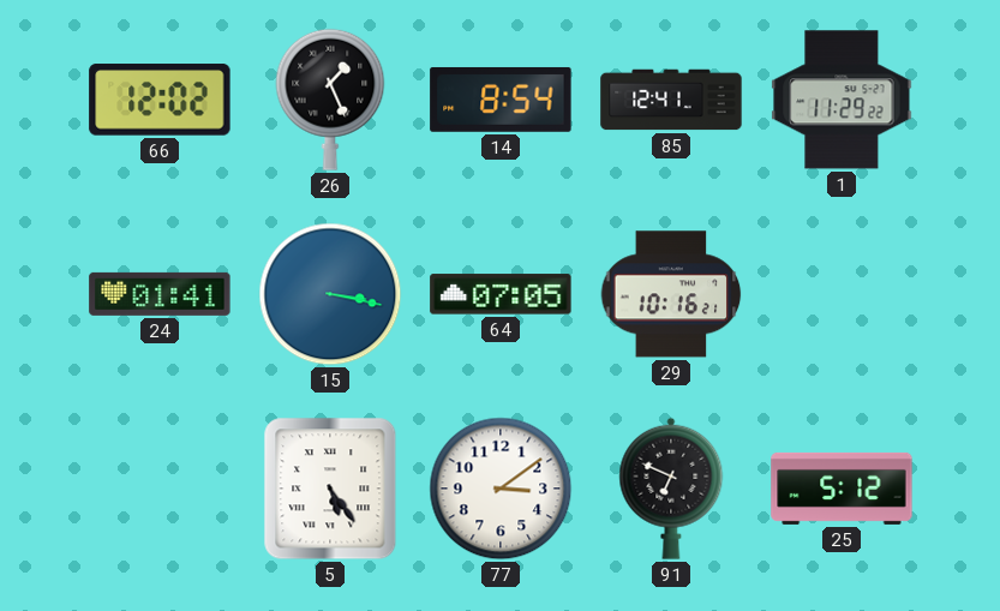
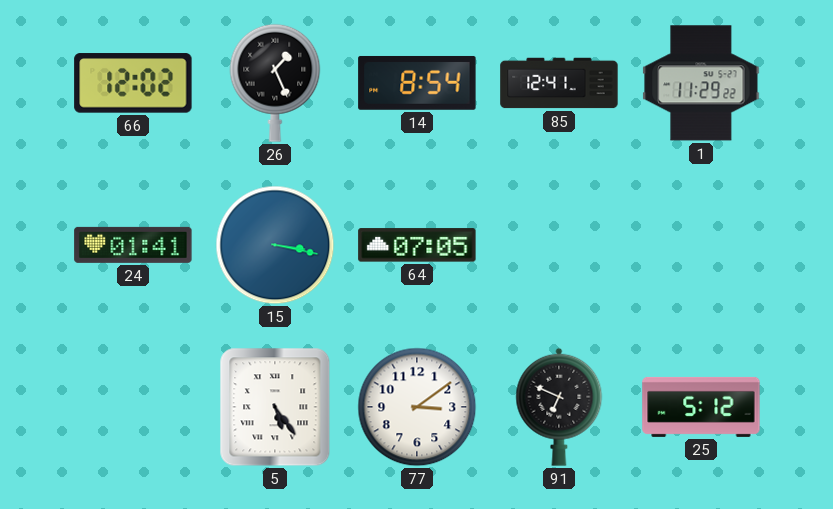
29: 10:16 -> none
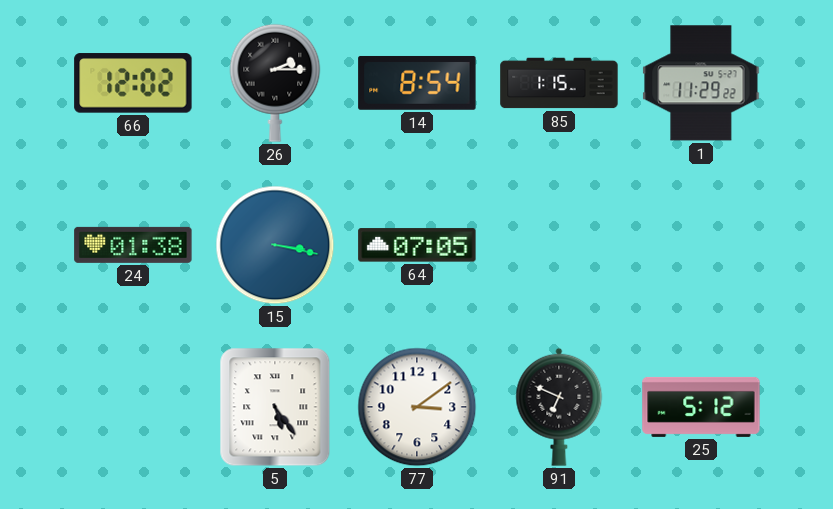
26: 1:26 -> 2:15
85: 12:41 -> 1:15
24: 01:41 -> 01:38
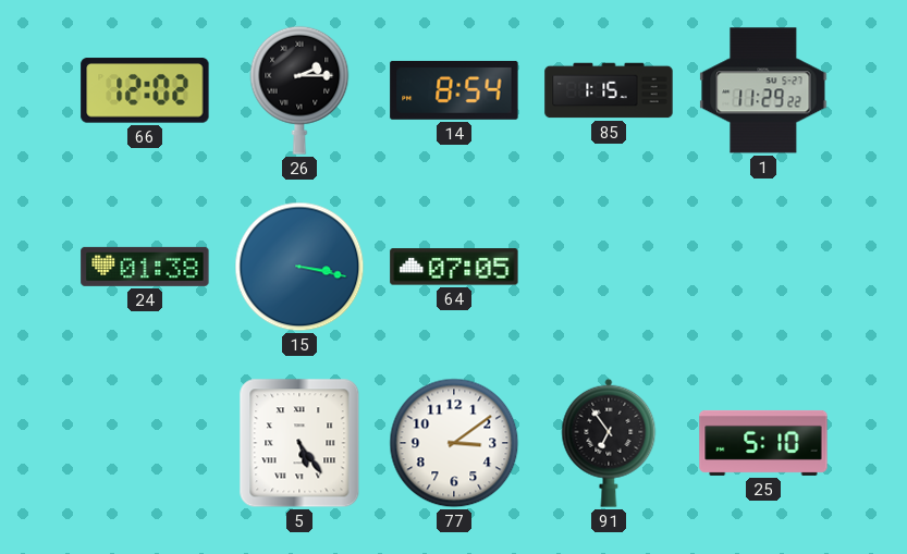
91: 6:49 -> 6:54
25: 5:12 -> 5:10
